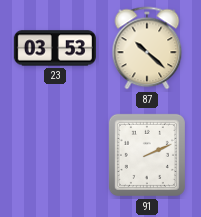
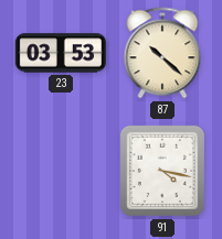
91: 2:11 -> 4:17
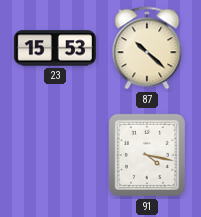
23: 03:53 -> 15:53
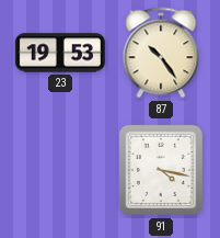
23: 15:53 -> 19:53
87: 10:22 -> 10:24
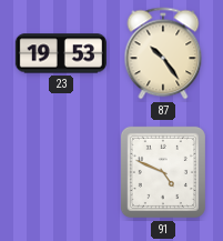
91: 4:17 -> 4:49
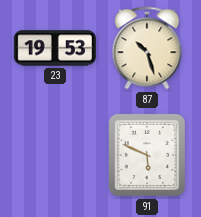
87: 10:24 -> 10:27
91: 4:49 -> 5:49
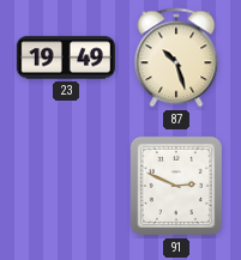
23: 19:53 -> 19:49
91: 5:49 -> 2:49
